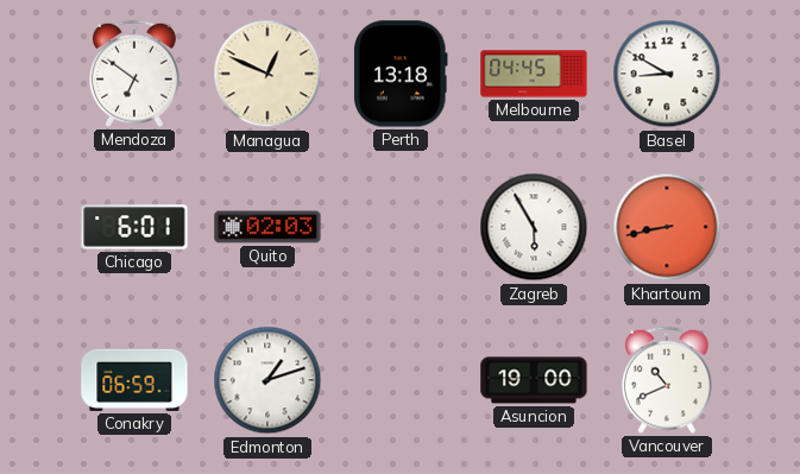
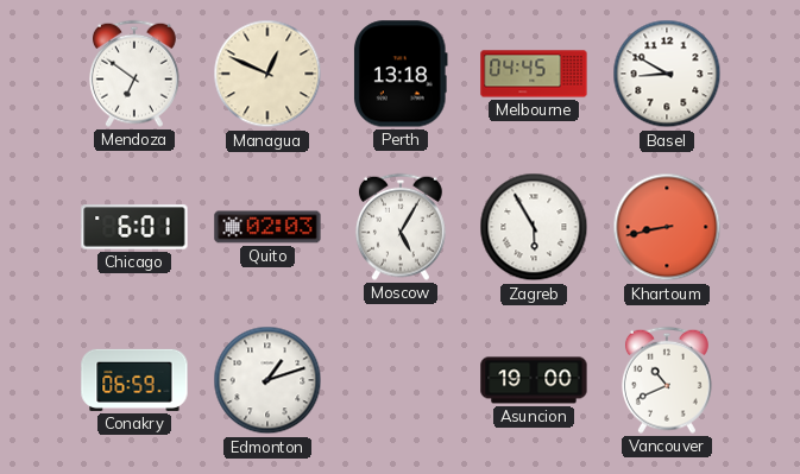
Moscow: none -> 5:05
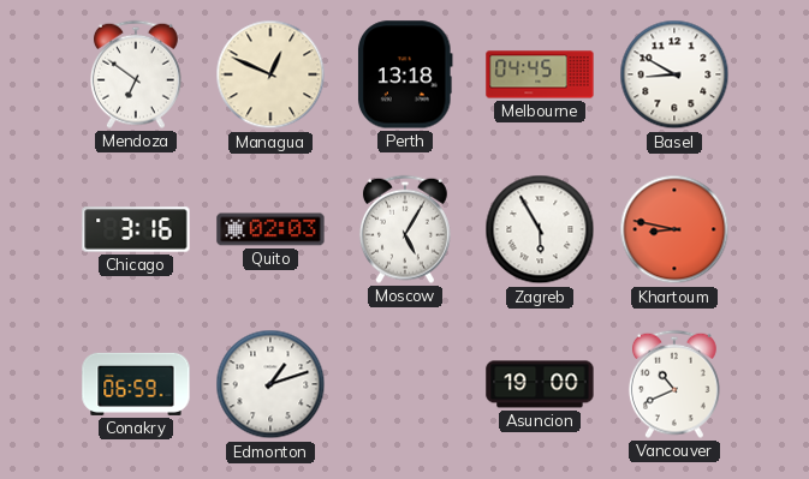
Chicago: 6:01 -> 3:16
Khartoum: 8:43 -> 8:47
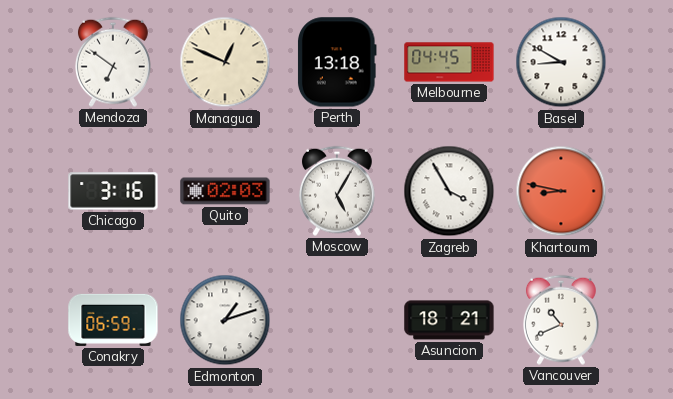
Zagreb: 5:55 -> 3:55
Asuncion: 19:00 -> 18:21
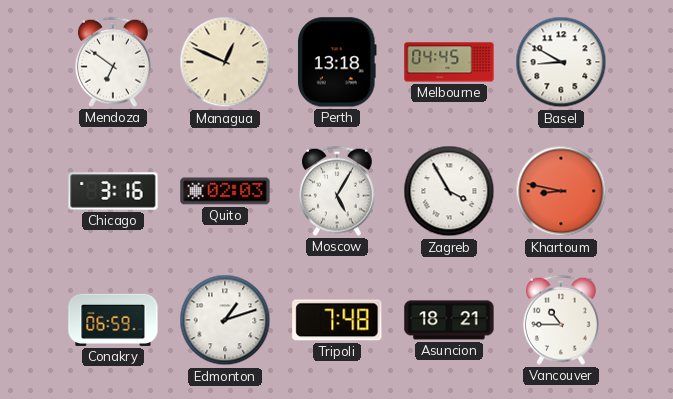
Tripoli: none -> 7:48
Vancouver: 10:41 -> 10:45
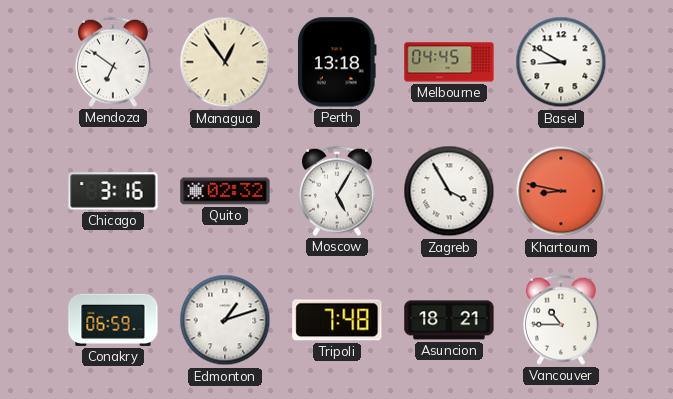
Managua: 12:49 -> 12:54
Quito: 02:03 -> 02:32
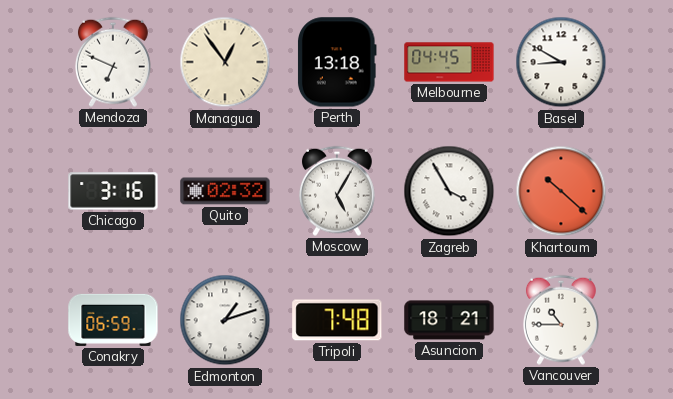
Mendoza: 6:51 -> 6:49
Khartoum: 8:47 -> 10:22
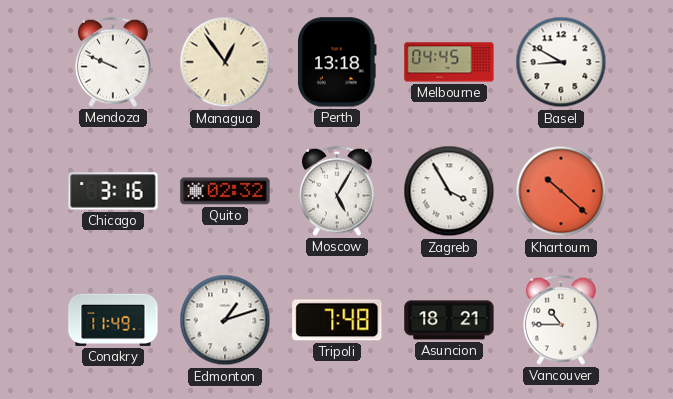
Mendoza: 6:49 -> 9:49
Conakry: 06:59 -> 11:49
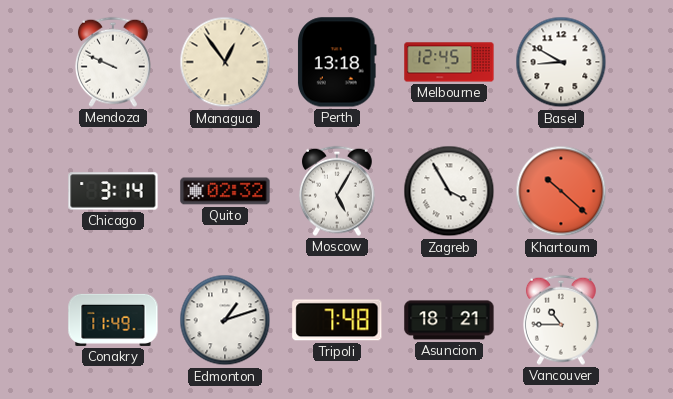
Melbourne: 04:45 -> 12:45
Chicago: 3:16 -> 3:14
